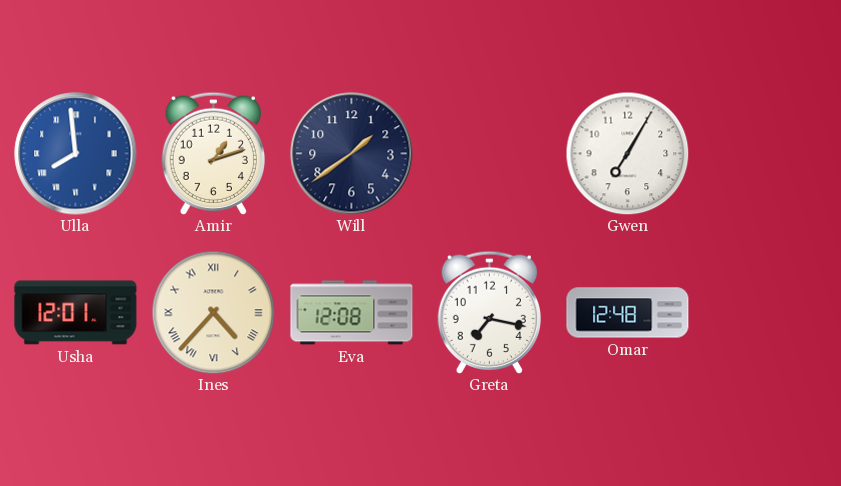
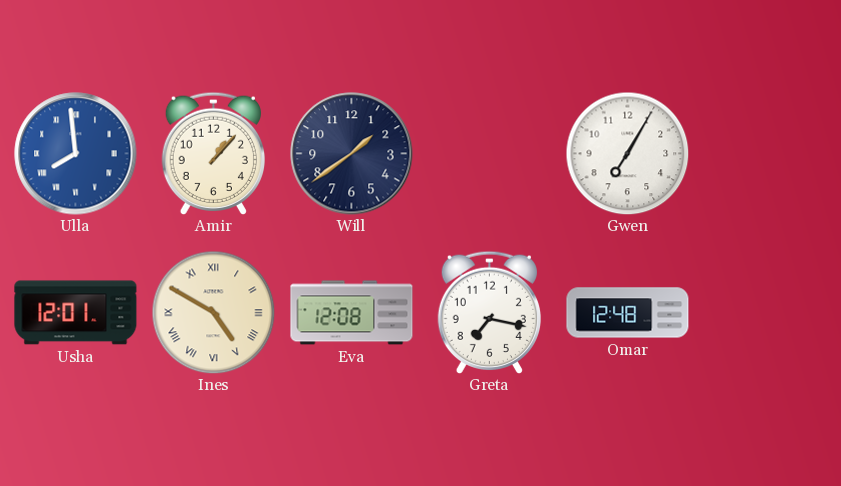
Amir: 1:12 -> 1:07
Ines: 4:37 -> 4:50
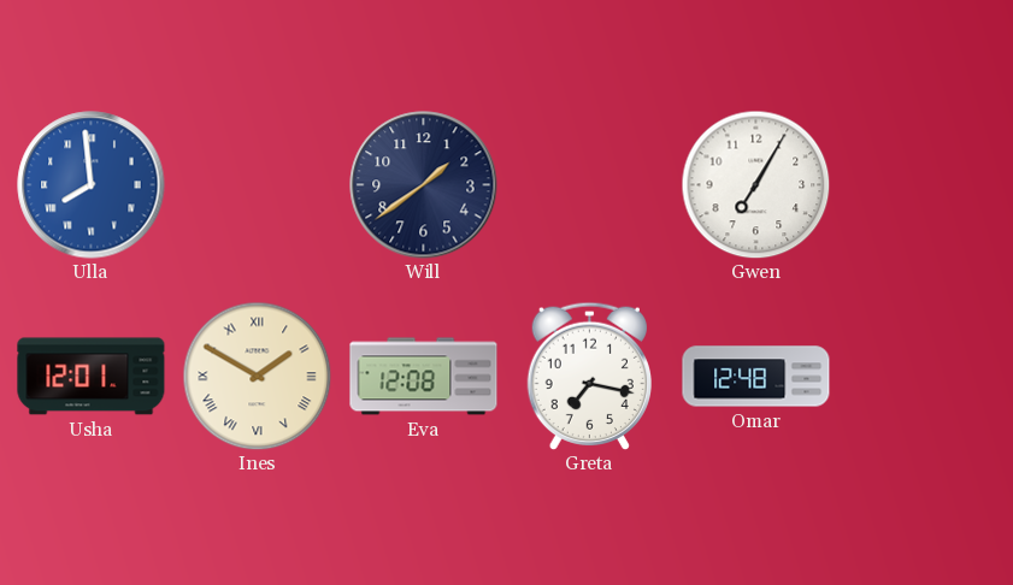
Amir: 1:07 -> none
Ines: 4:50 -> 1:50
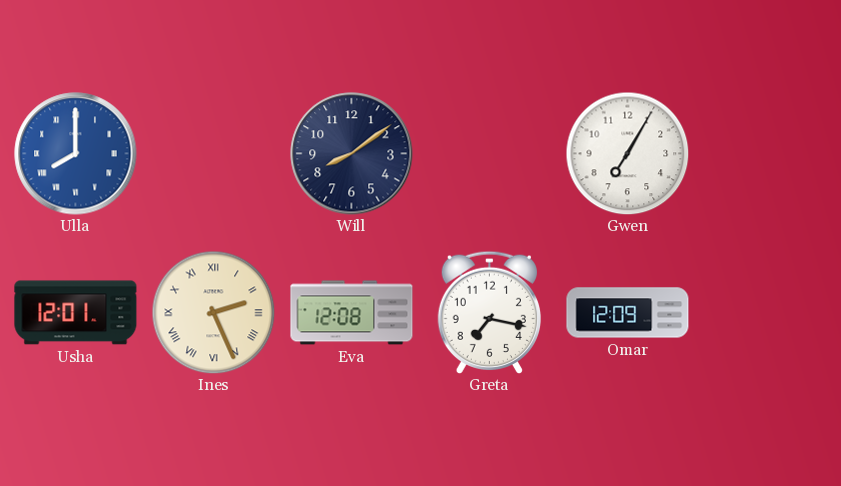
Ulla: 7:59 -> 8:00
Will: 1:39 -> 8:09
Ines: 1:50 -> 2:26
Omar: 12:48 -> 12:09
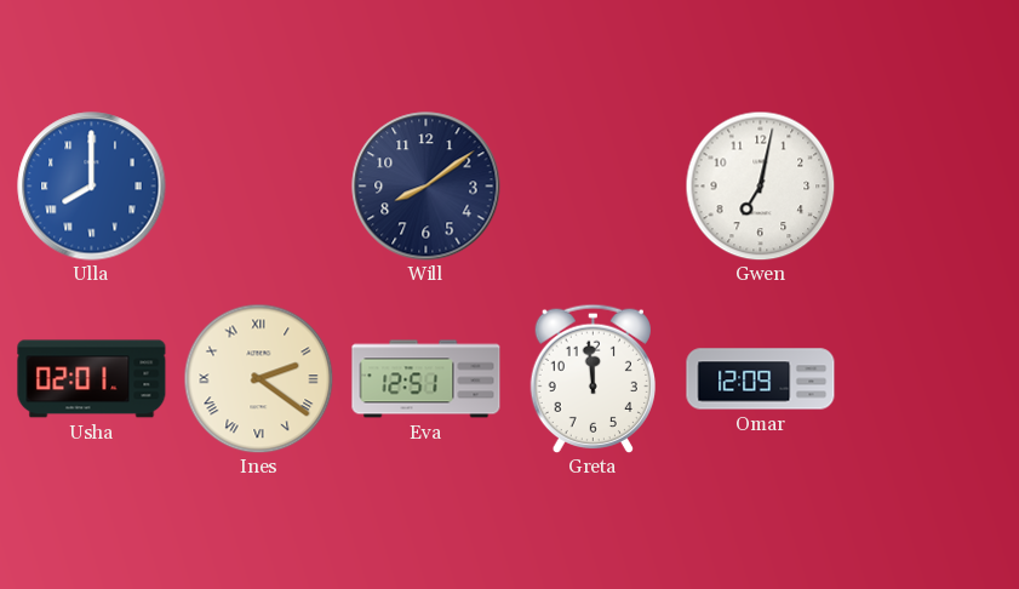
Gwen: 7:05 -> 7:02
Usha: 12:01 -> 02:01
Ines: 2:26 -> 2:21
Eva: 12:08 -> 12:51
Greta: 7:17 -> 11:59
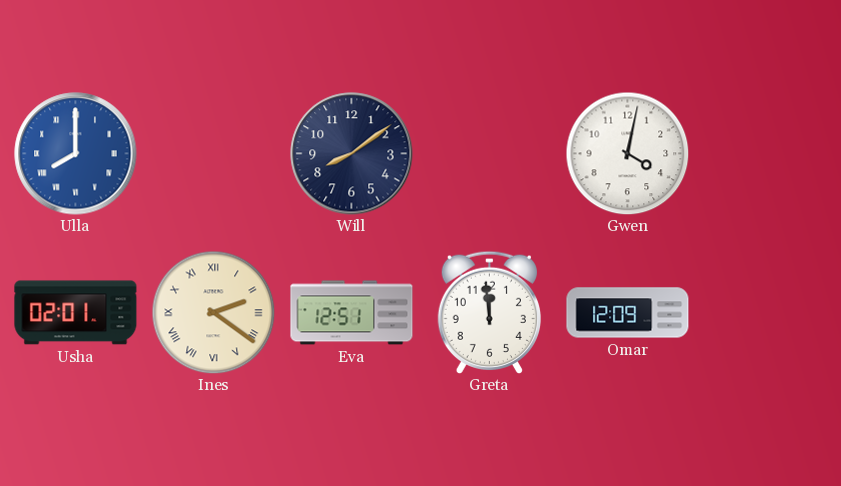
Gwen: 7:02 -> 4:02
